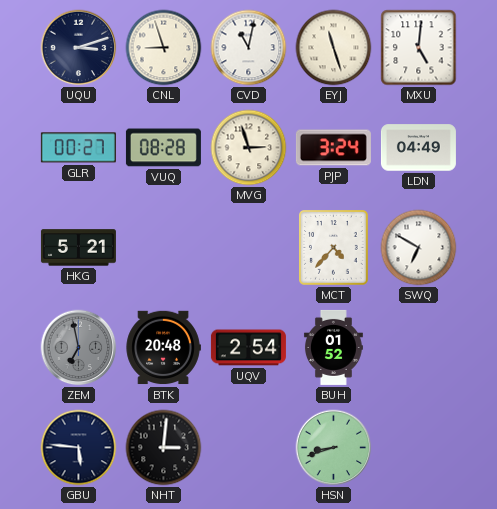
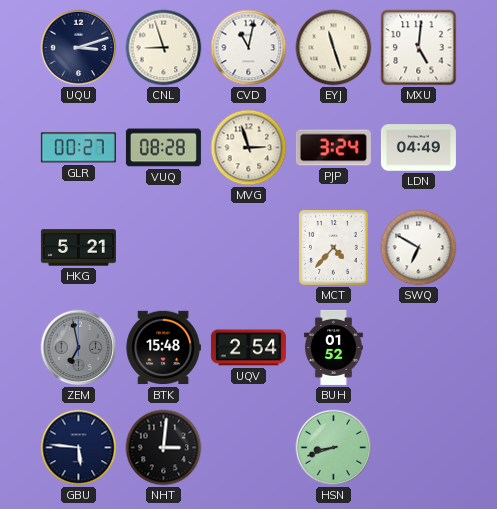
BTK: 20:48 -> 15:48
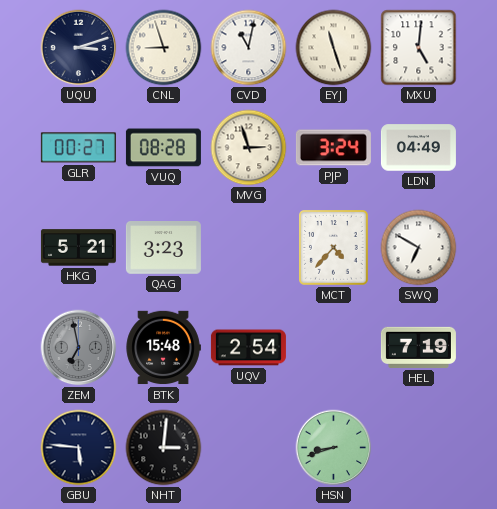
QAG: none -> 3:23
BUH: 01:52 -> none
HEL: none -> 7:19
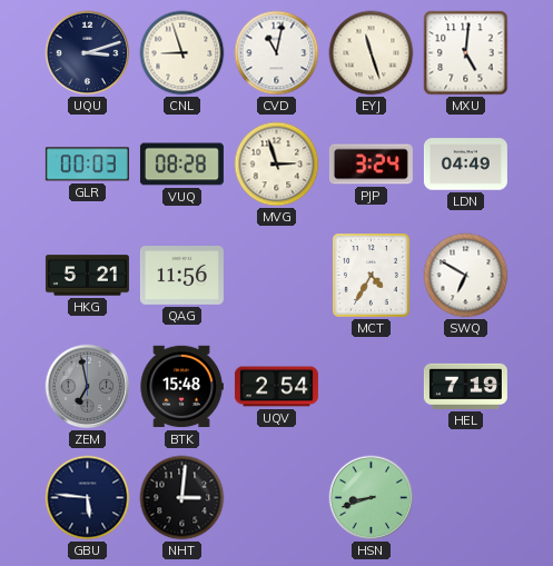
GLR: 00:27 -> 00:03
QAG: 3:23 -> 11:56
MCT: 4:37 -> 4:35
